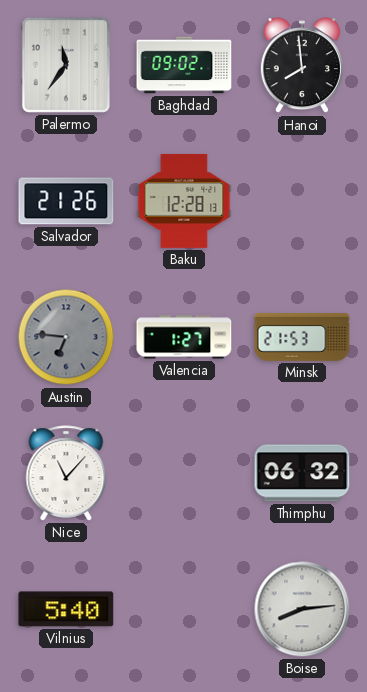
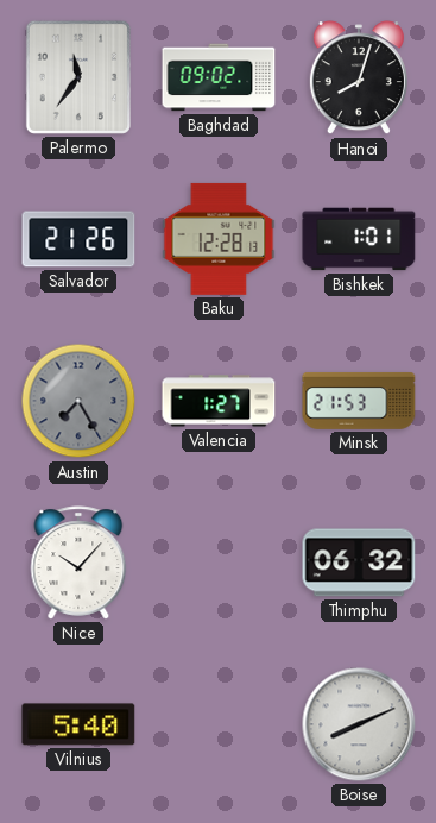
Hanoi: 7:59 -> 8:03
Bishkek: none -> 1:01
Austin: 6:46 -> 7:25
Nice: 11:07 -> 10:07
Boise: 8:14 -> 8:11
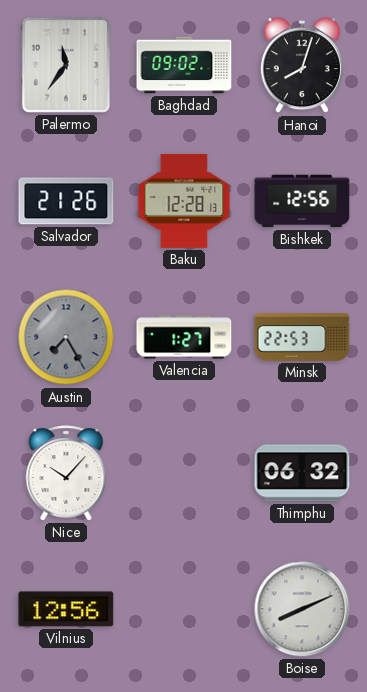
Bishkek: 1:01 -> 12:56
Minsk: 21:53 -> 22:53
Vilnius: 5:40 -> 12:56
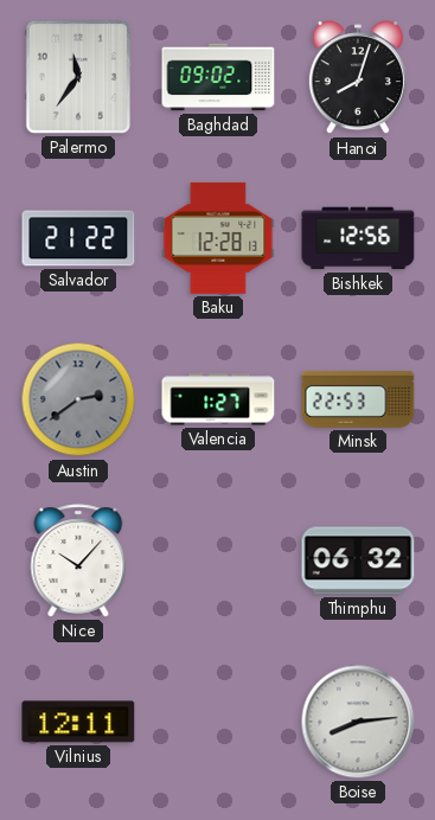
Salvador: 21:26 -> 21:22
Austin: 7:25 -> 2:39
Vilnius: 12:56 -> 12:11
Boise: 8:11 -> 8:14
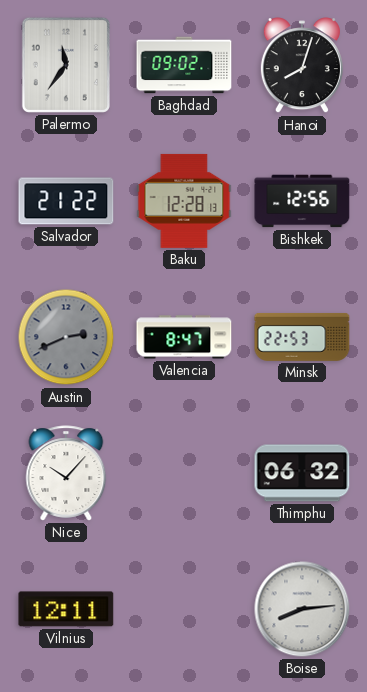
Austin: 2:39 -> 2:41
Valencia: 1:27 -> 8:47
